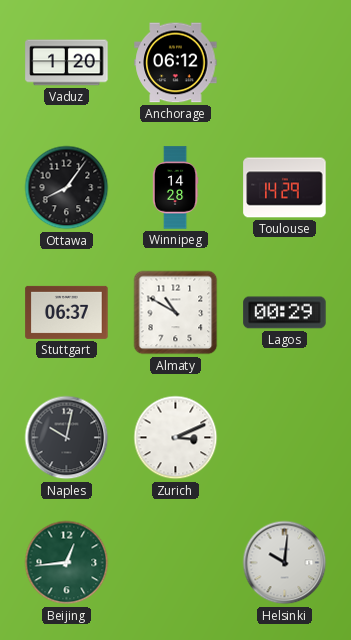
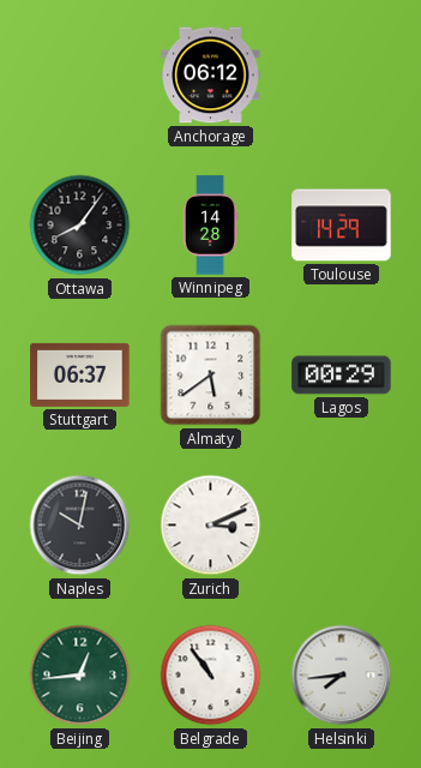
Vaduz: 1:20 -> none
Almaty: 10:50 -> 5:39
Belgrade: none -> 10:54
Helsinki: 10:01 -> 7:44
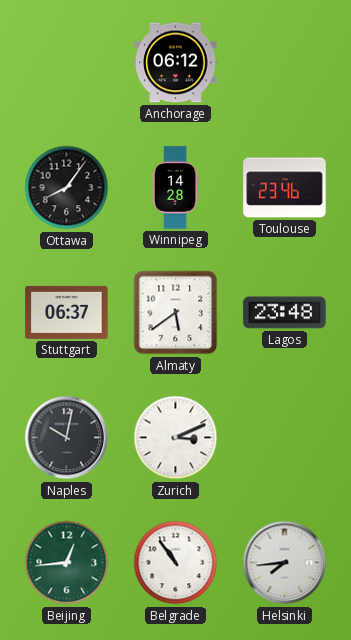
Toulouse: 14:29 -> 23:46
Lagos: 00:29 -> 23:48
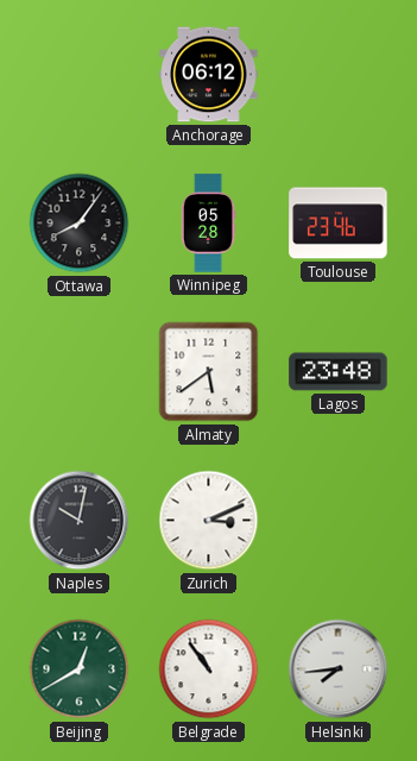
Winnipeg: 14:28 -> 05:28
Stuttgart: 06:37 -> none
Beijing: 12:44 -> 12:40
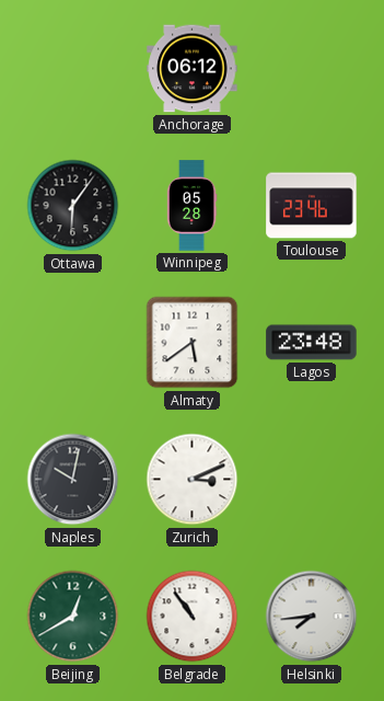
Ottawa: 8:06 -> 6:06
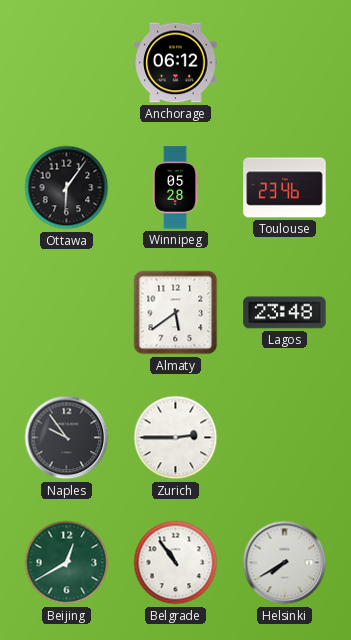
Naples: 10:02 -> 9:54
Zurich: 3:11 -> 2:45
Helsinki: 7:44 -> 7:40
